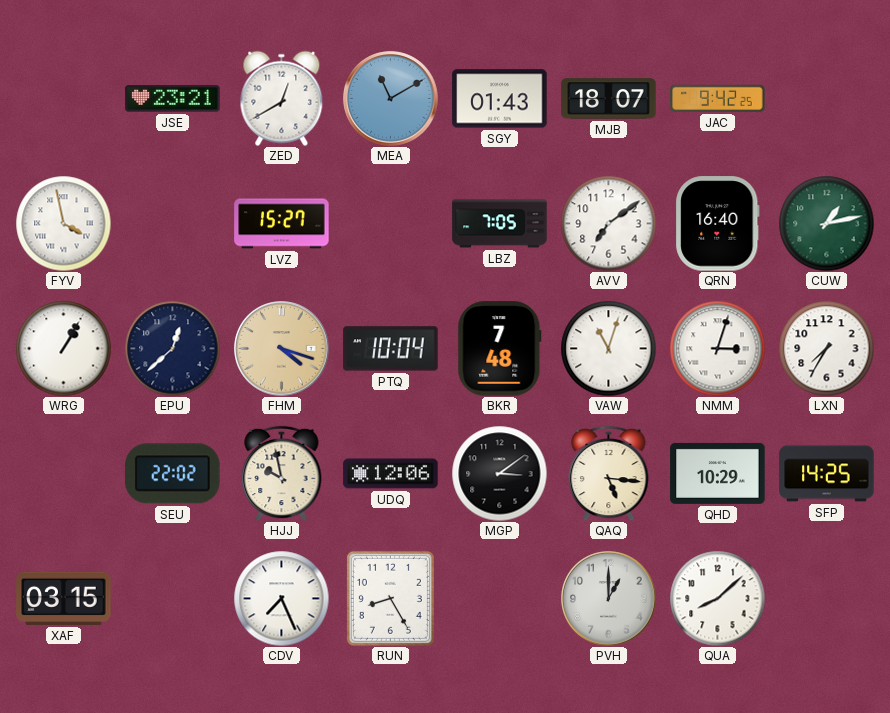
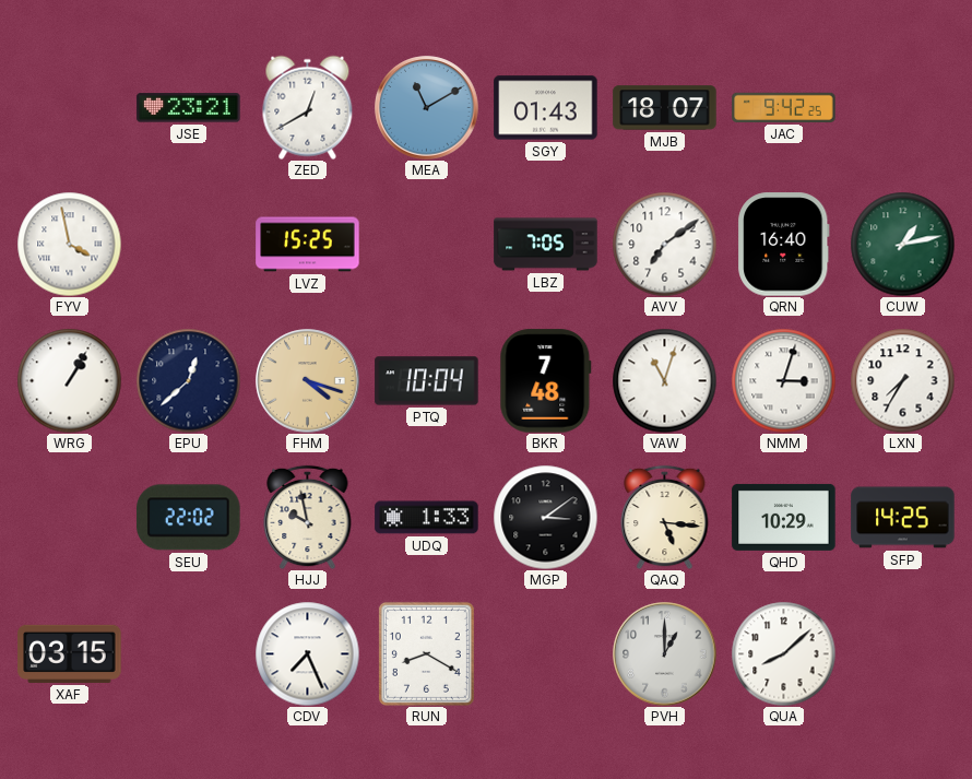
LVZ: 15:27 -> 15:25
UDQ: 12:06 -> 1:33
RUN: 8:25 -> 8:20
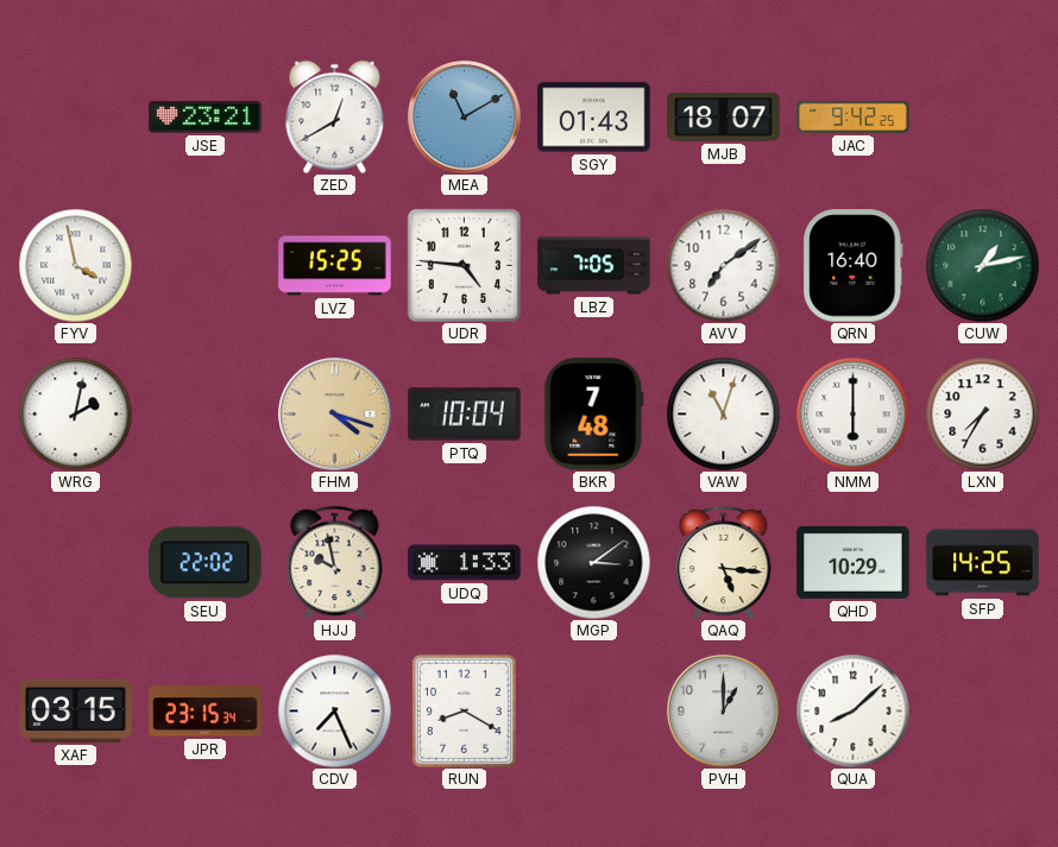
UDR: none -> 4:46
WRG: 1:05 -> 2:02
EPU: 12:38 -> none
NMM: 3:03 -> 6:00
JPR: none -> 23:15
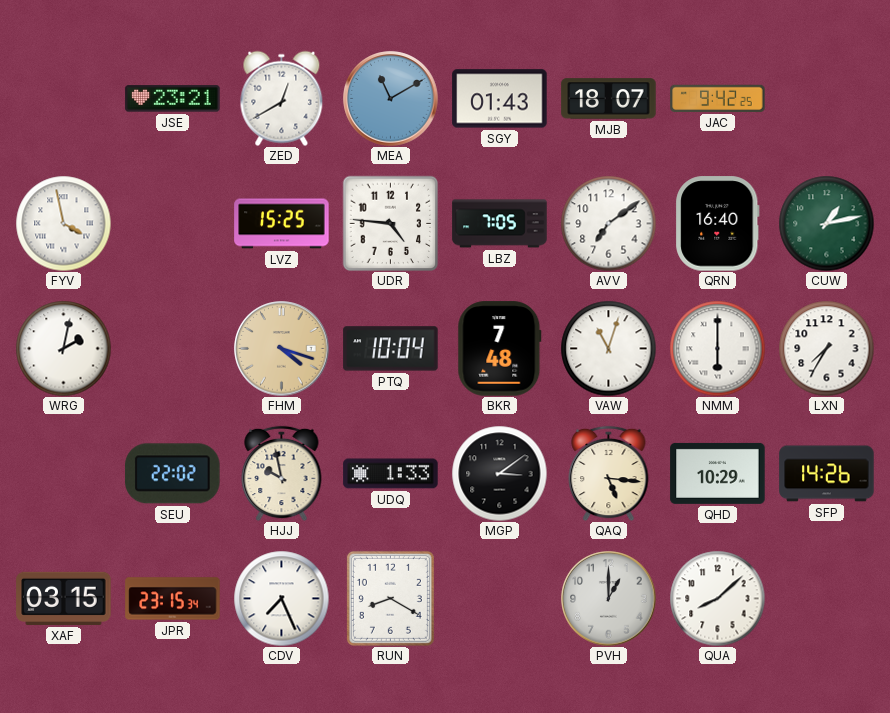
SFP: 14:25 -> 14:26
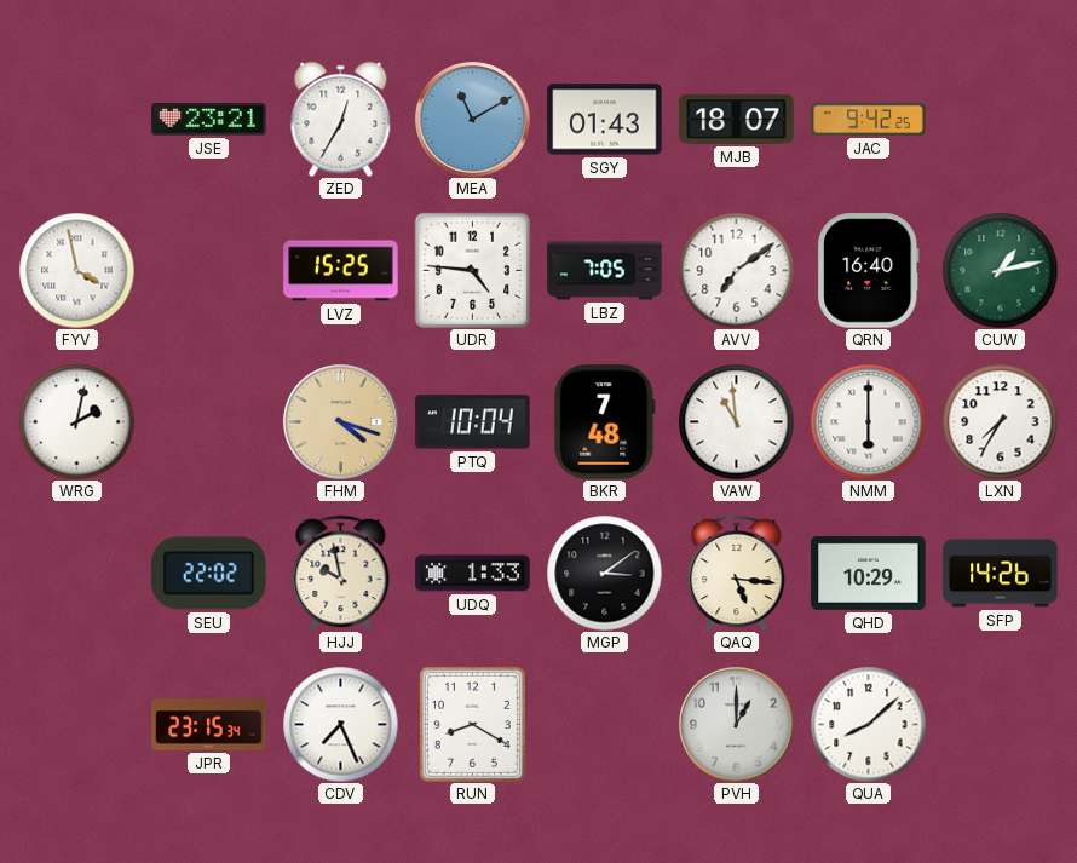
ZED: 12:40 -> 12:35
VAW: 11:03 -> 10:59
XAF: 03:15 -> none
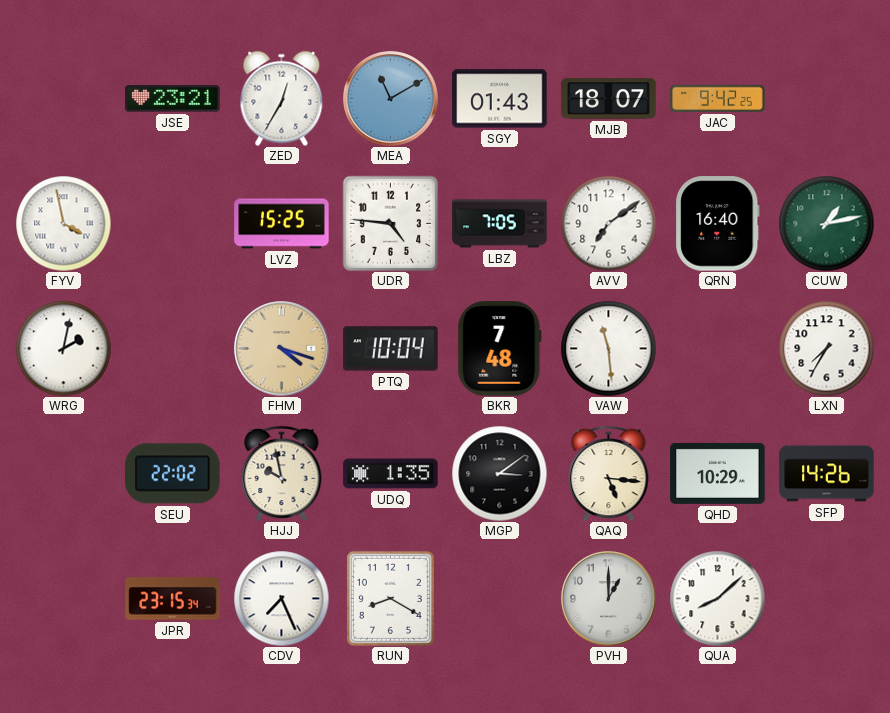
VAW: 10:59 -> 11:29
NMM: 6:00 -> none
UDQ: 1:33 -> 1:35
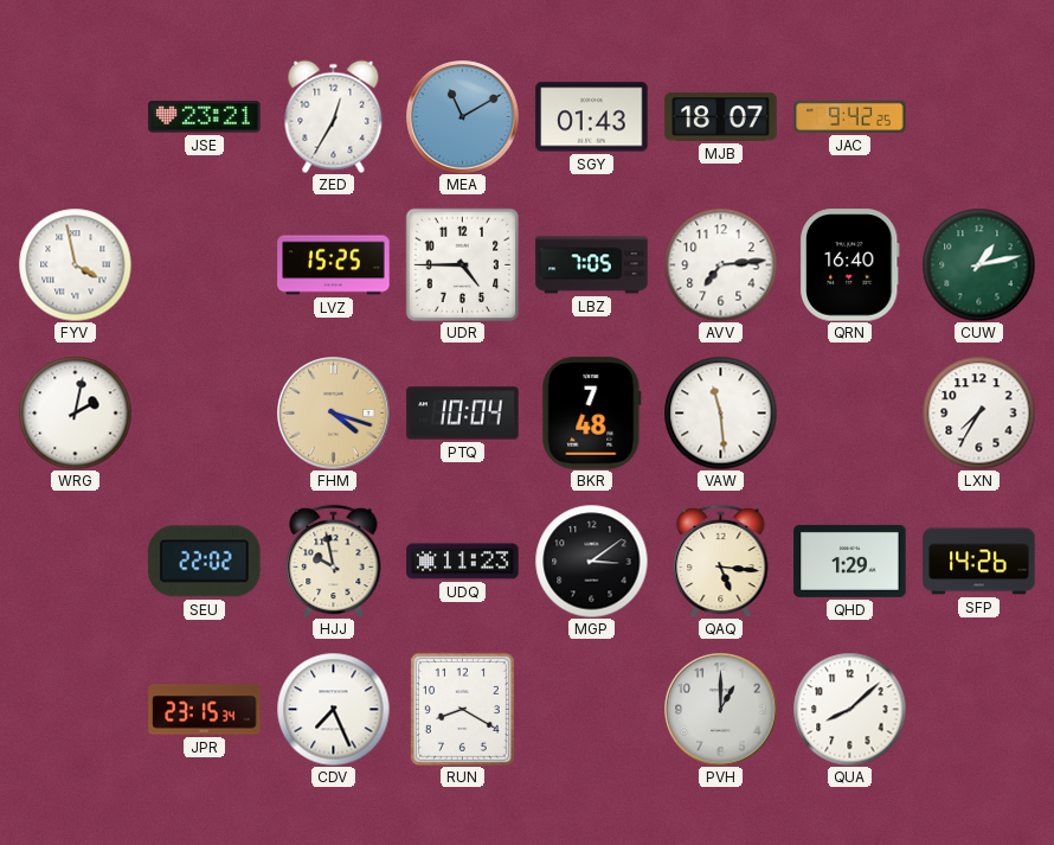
UDR: 4:46 -> 4:45
AVV: 7:09 -> 7:14
UDQ: 1:35 -> 11:23
QHD: 10:29 -> 1:29
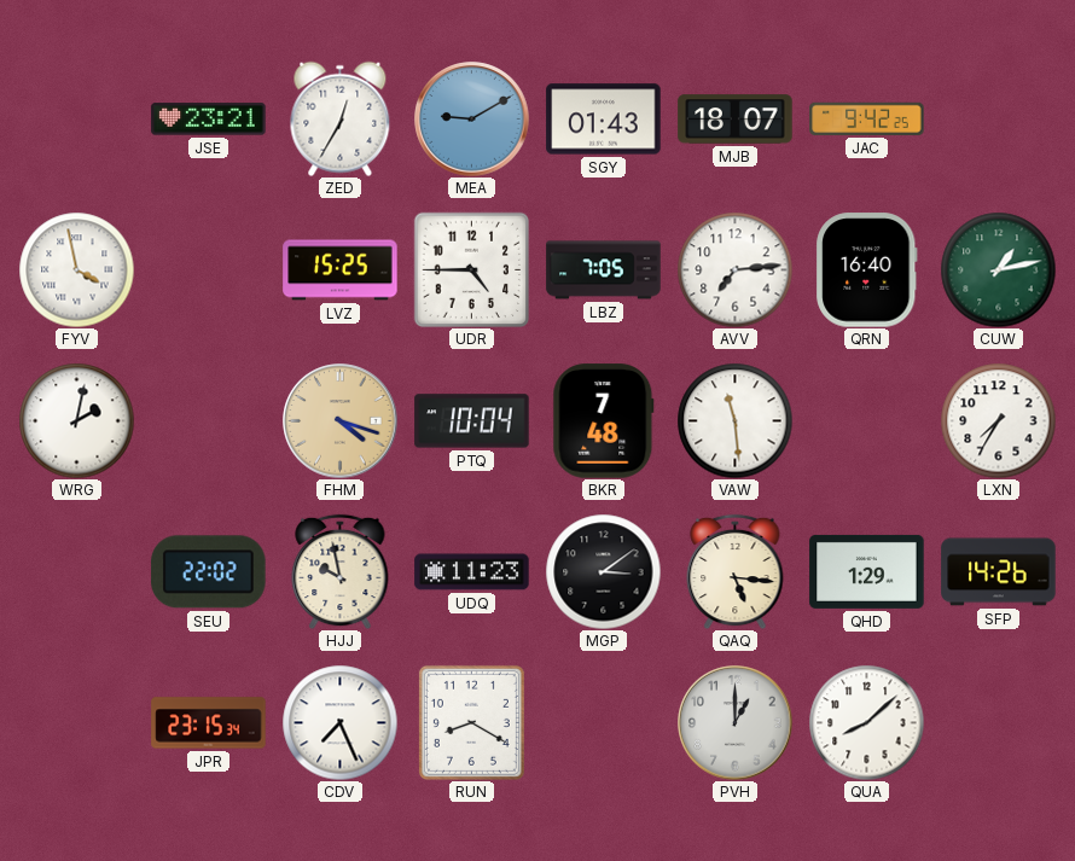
MEA: 11:10 -> 9:10
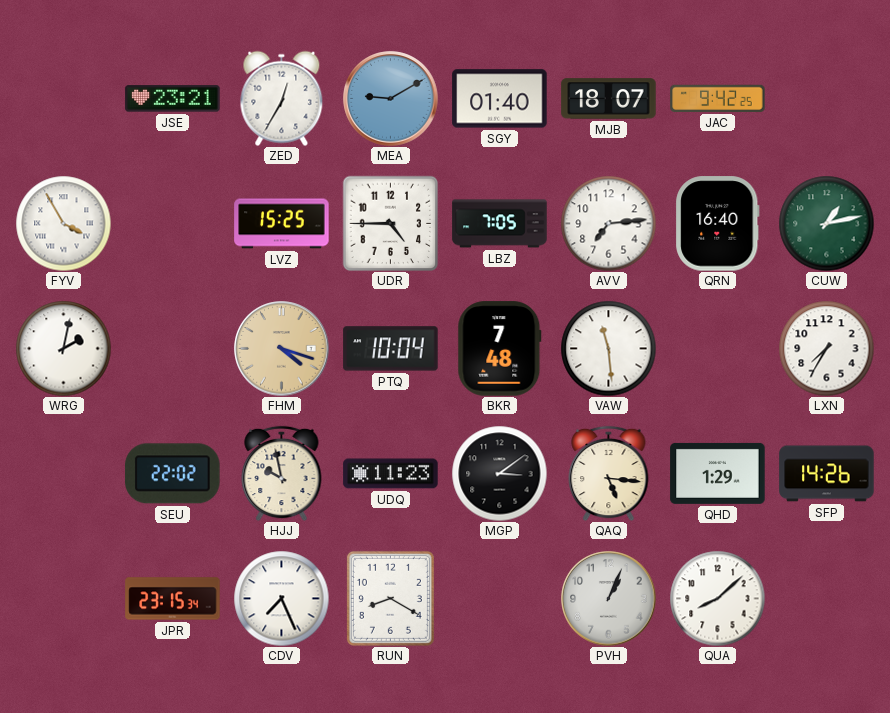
SGY: 01:43 -> 01:40
FYV: 3:58 -> 3:55
PVH: 1:00 -> 1:04
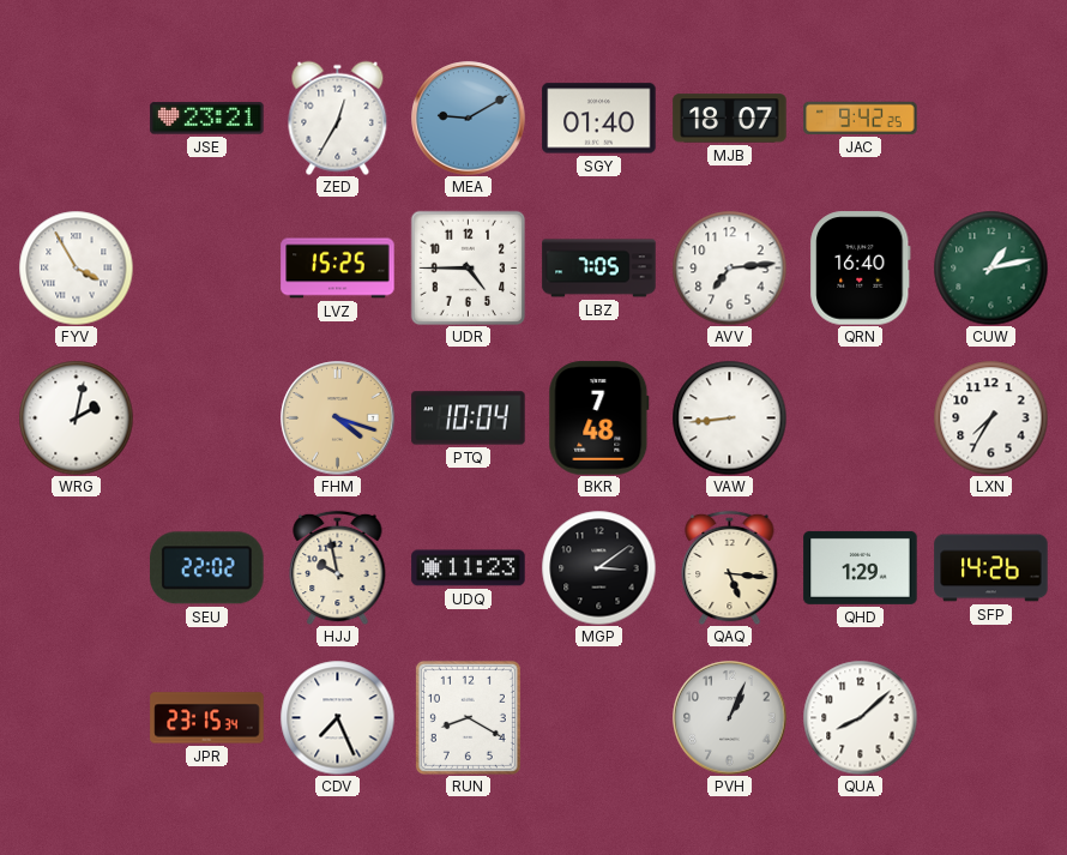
VAW: 11:29 -> 8:44
